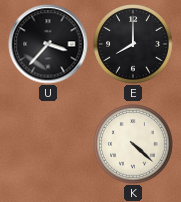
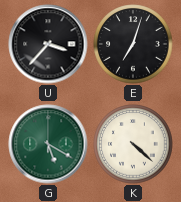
E: 8:00 -> 7:03
G: none -> 5:20
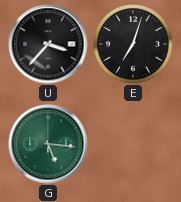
G: 5:20 -> 5:16
K: 4:22 -> none
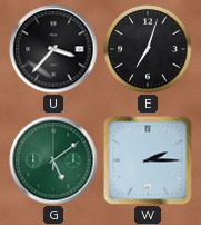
G: 5:16 -> 5:09
W: none -> 2:15
